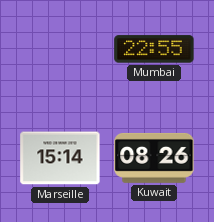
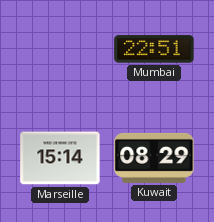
Mumbai: 22:55 -> 22:51
Kuwait: 08:26 -> 08:29
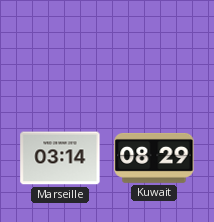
Mumbai: 22:51 -> none
Marseille: 15:14 -> 03:14
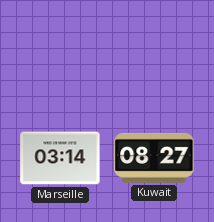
Kuwait: 08:29 -> 08:27
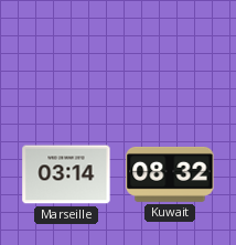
Kuwait: 08:27 -> 08:32
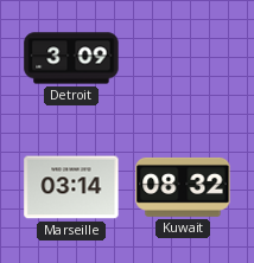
Detroit: none -> 3:09
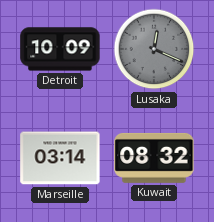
Detroit: 3:09 -> 10:09
Lusaka: none -> 12:19
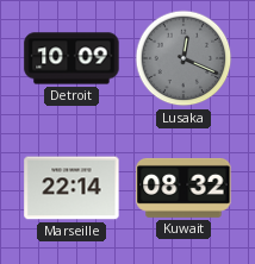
Marseille: 03:14 -> 22:14
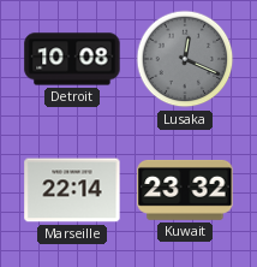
Detroit: 10:09 -> 10:08
Kuwait: 08:32 -> 23:32
